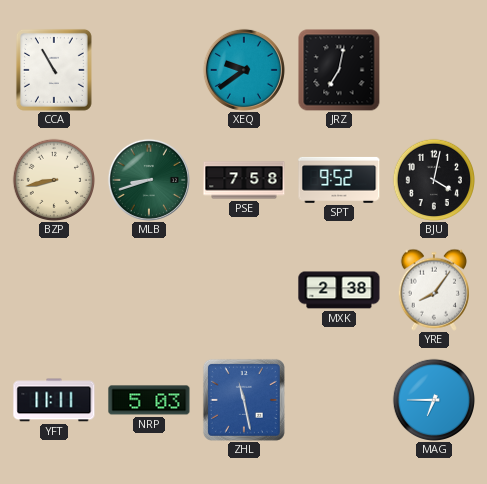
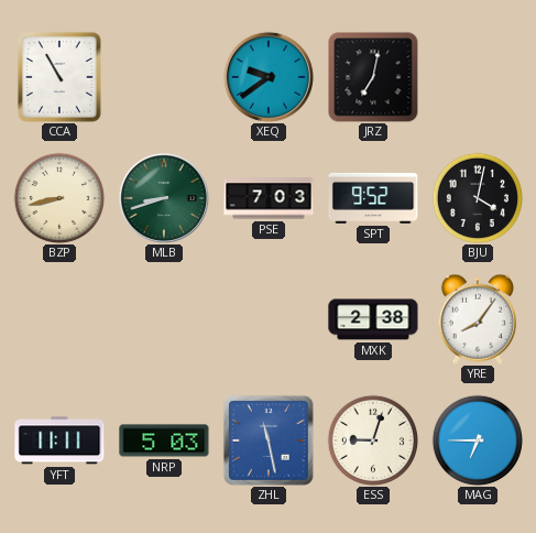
PSE: 7:58 -> 7:03
ESS: none -> 9:03
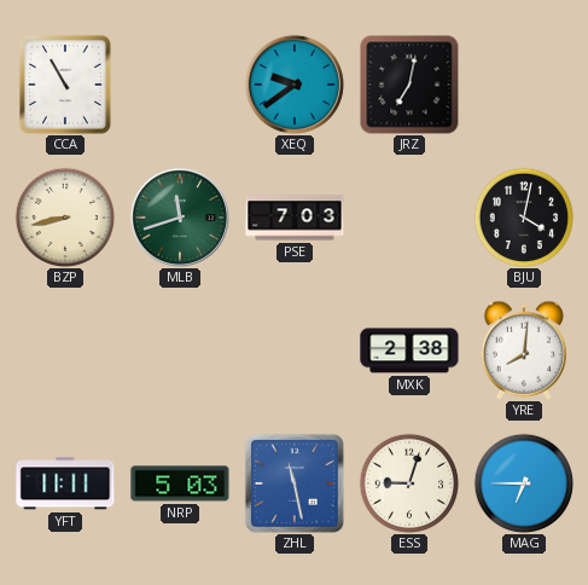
MLB: 8:42 -> 11:42
SPT: 9:52 -> none
YRE: 8:06 -> 8:01
